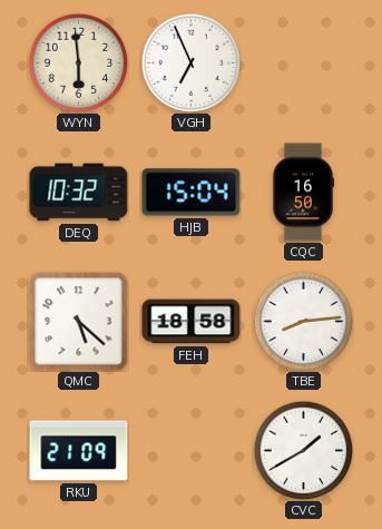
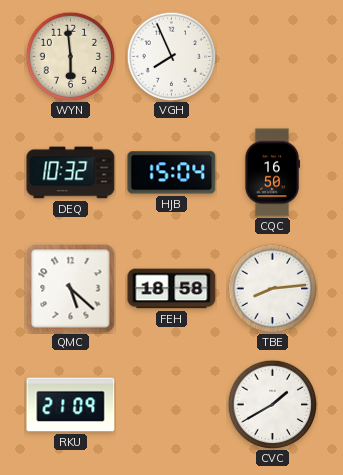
VGH: 6:56 -> 7:56
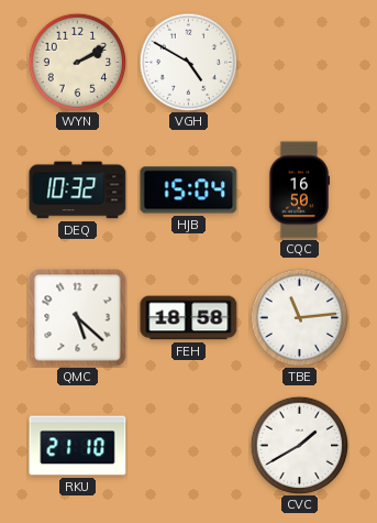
WYN: 5:59 -> 2:10
VGH: 7:56 -> 4:50
TBE: 8:14 -> 11:14
RKU: 21:09 -> 21:10
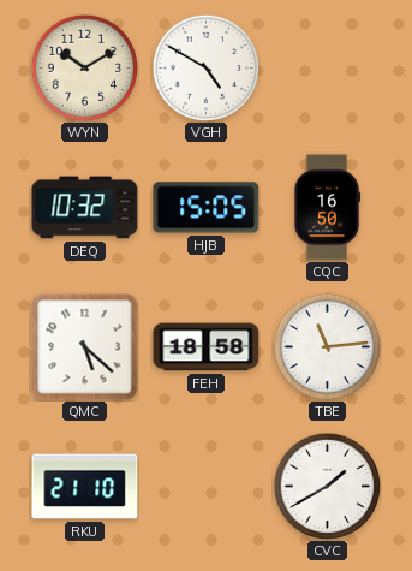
WYN: 2:10 -> 10:10
HJB: 15:04 -> 15:05
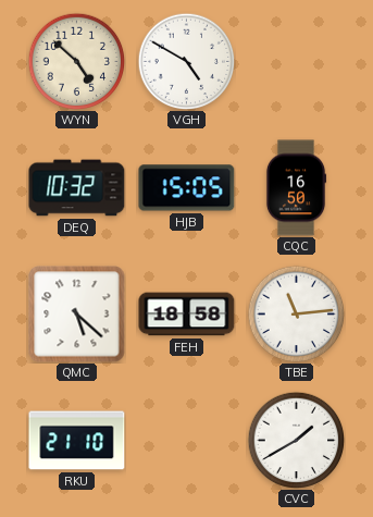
WYN: 10:10 -> 4:52
